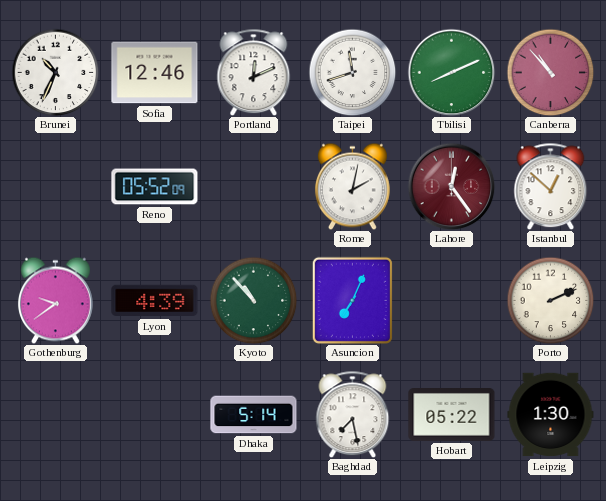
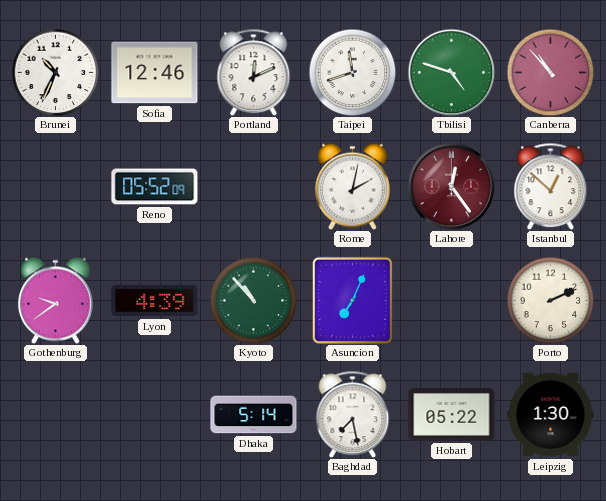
Tbilisi: 8:11 -> 4:48
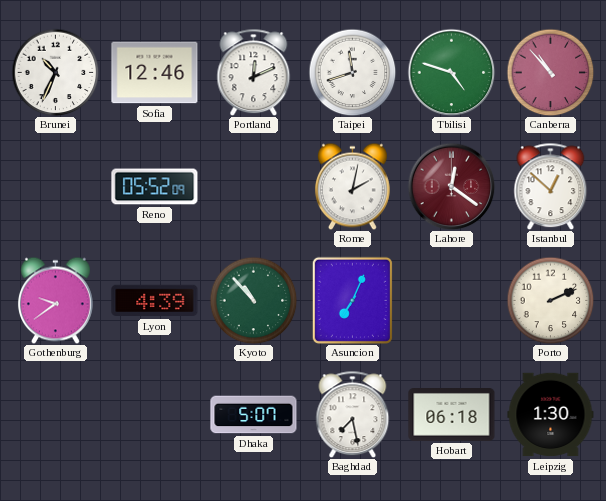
Lahore: 12:24 -> 12:21
Dhaka: 5:14 -> 5:07
Hobart: 05:22 -> 06:18
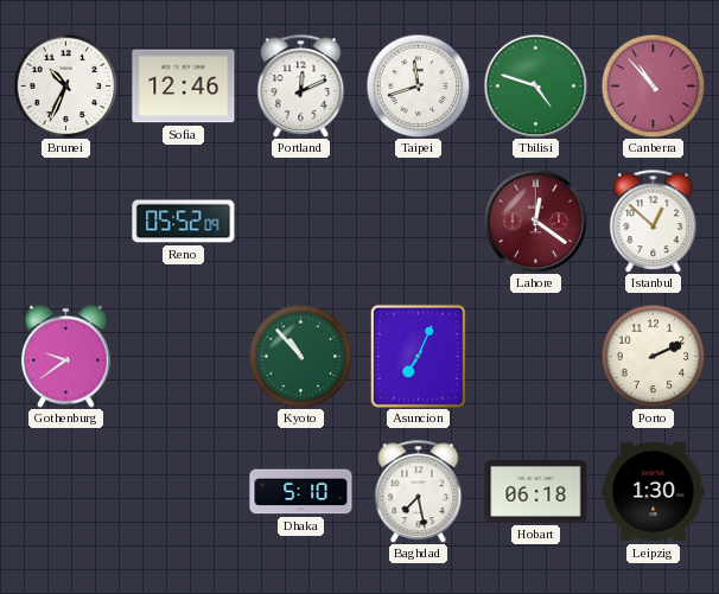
Rome: 2:02 -> none
Lyon: 4:39 -> none
Dhaka: 5:07 -> 5:10
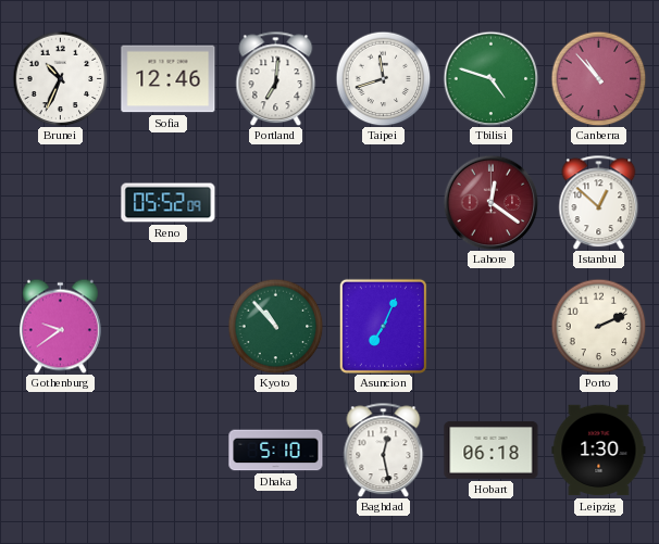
Portland: 12:11 -> 7:01
Baghdad: 7:28 -> 12:28
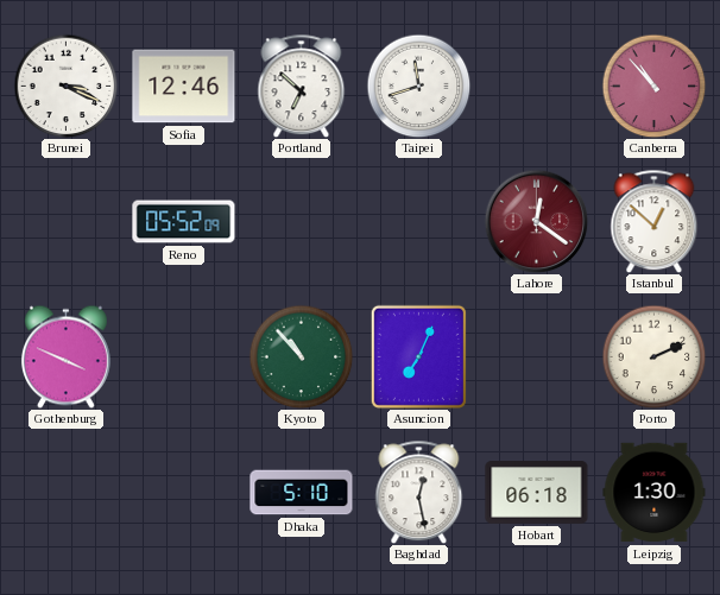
Brunei: 10:34 -> 3:19
Portland: 7:01 -> 6:52
Tbilisi: 4:48 -> none
Gothenburg: 9:39 -> 3:49
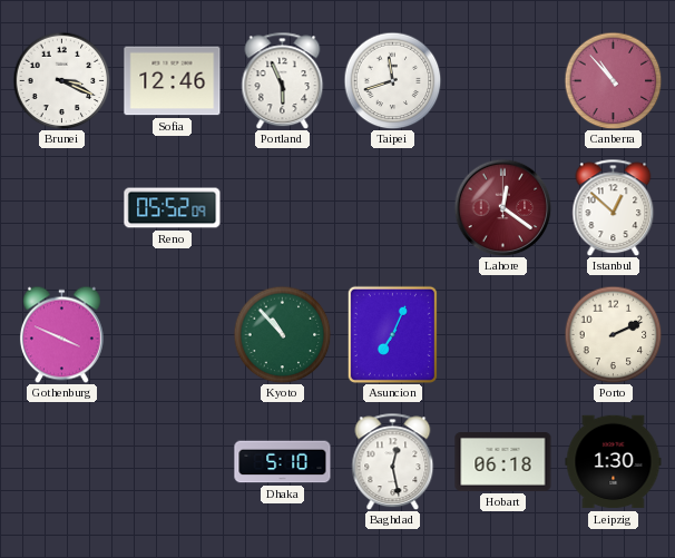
Portland: 6:52 -> 5:56
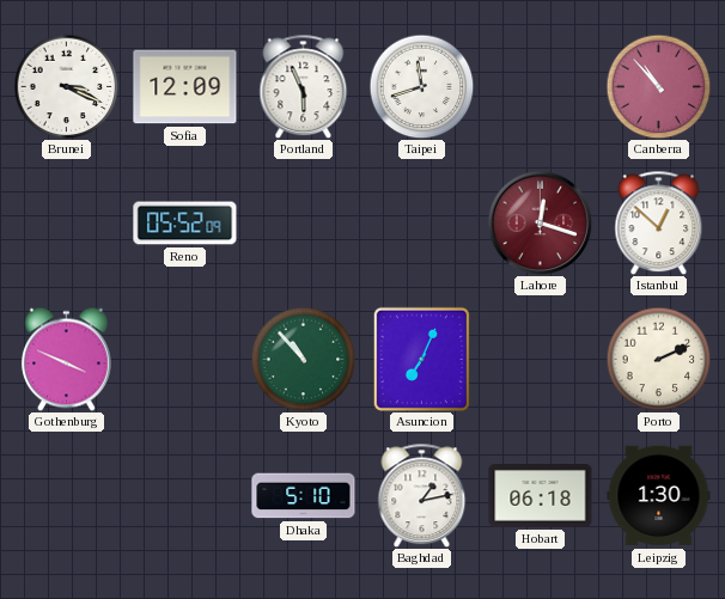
Sofia: 12:46 -> 12:09
Lahore: 12:21 -> 12:18
Baghdad: 12:28 -> 1:13
